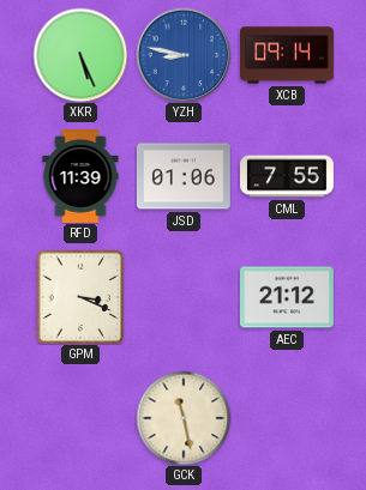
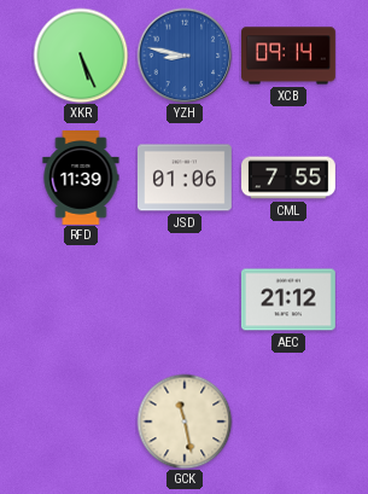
GPM: 3:19 -> none
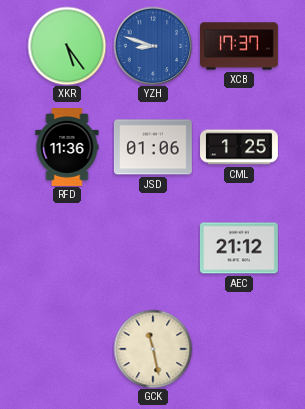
XKR: 5:26 -> 5:24
YZH: 8:47 -> 8:48
XCB: 09:14 -> 17:37
RFD: 11:39 -> 11:36
CML: 7:55 -> 1:25
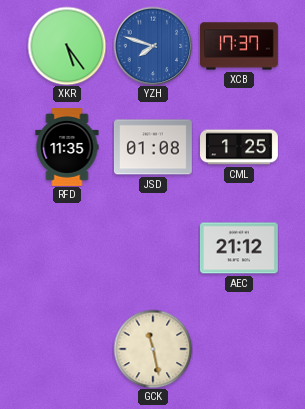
YZH: 8:48 -> 7:48
RFD: 11:36 -> 11:35
JSD: 01:06 -> 01:08
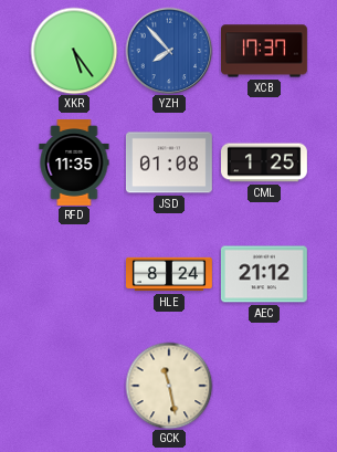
YZH: 7:48 -> 7:53
HLE: none -> 8:24
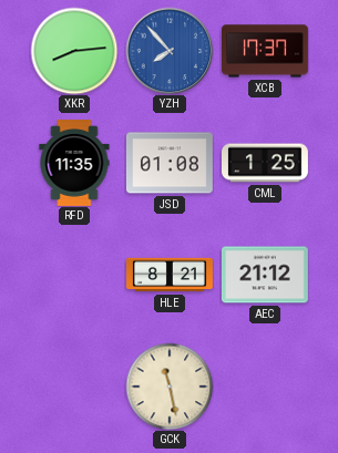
XKR: 5:24 -> 8:14
HLE: 8:24 -> 8:21
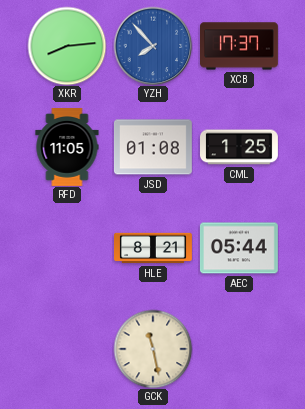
RFD: 11:35 -> 11:05
AEC: 21:12 -> 05:44
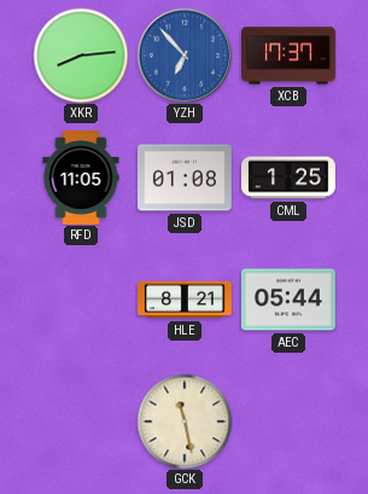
YZH: 7:53 -> 6:53
